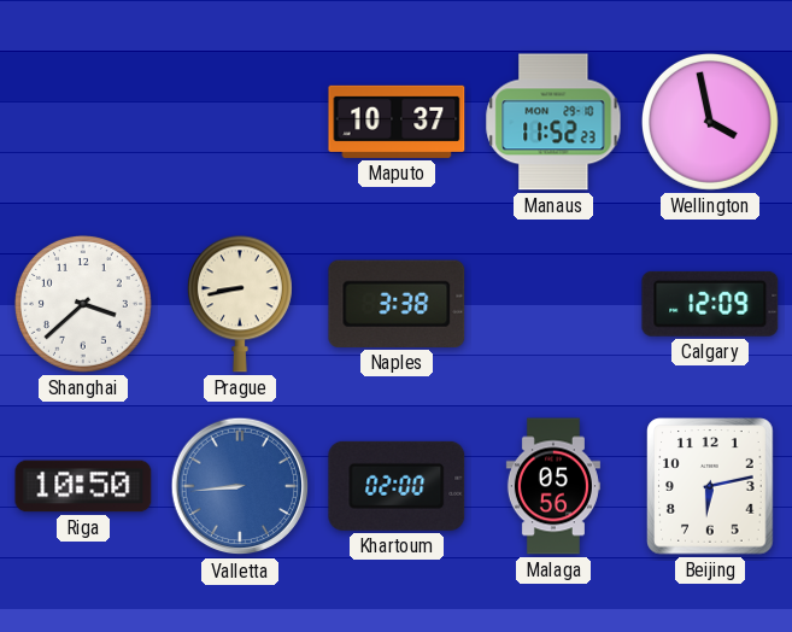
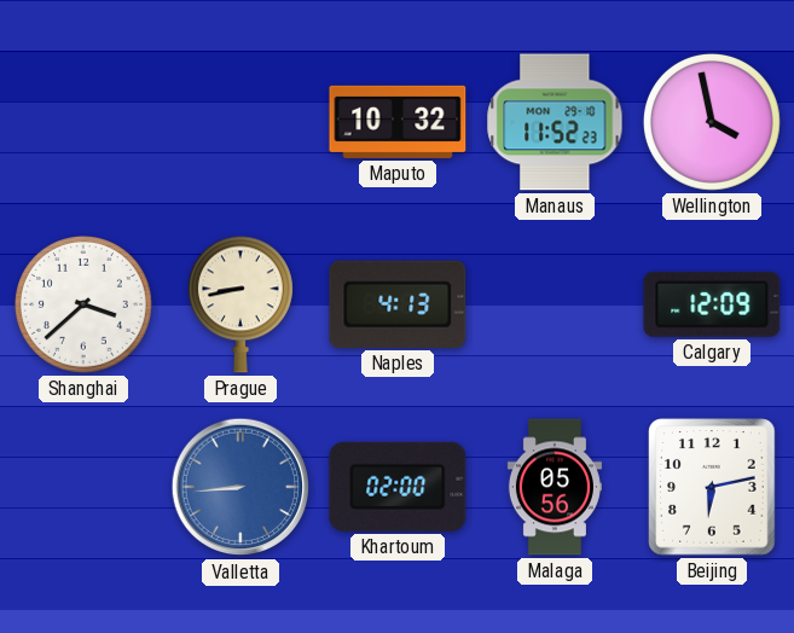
Maputo: 10:37 -> 10:32
Naples: 3:38 -> 4:13
Riga: 10:50 -> none
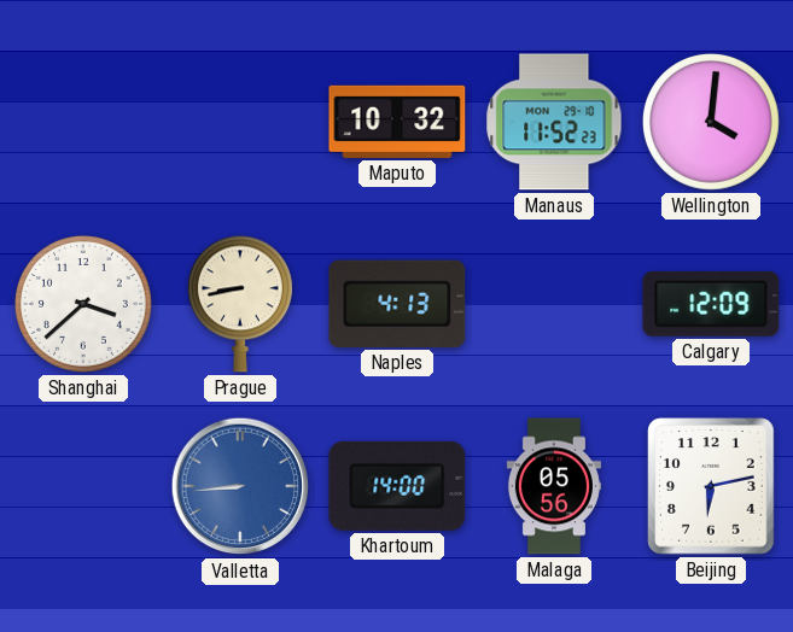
Wellington: 3:58 -> 4:01
Khartoum: 02:00 -> 14:00
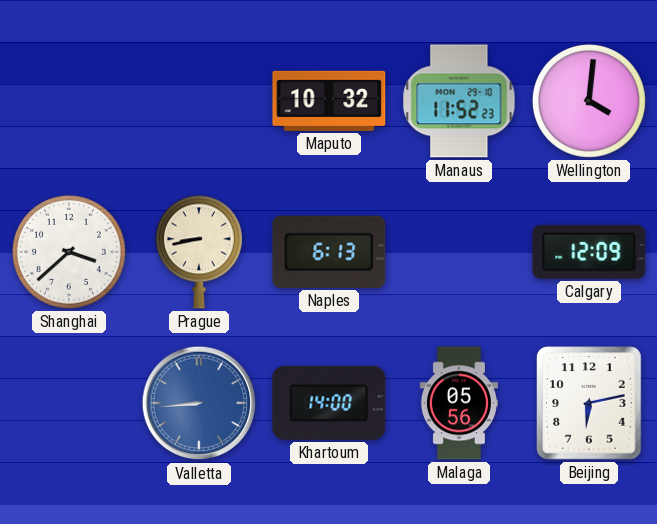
Naples: 4:13 -> 6:13
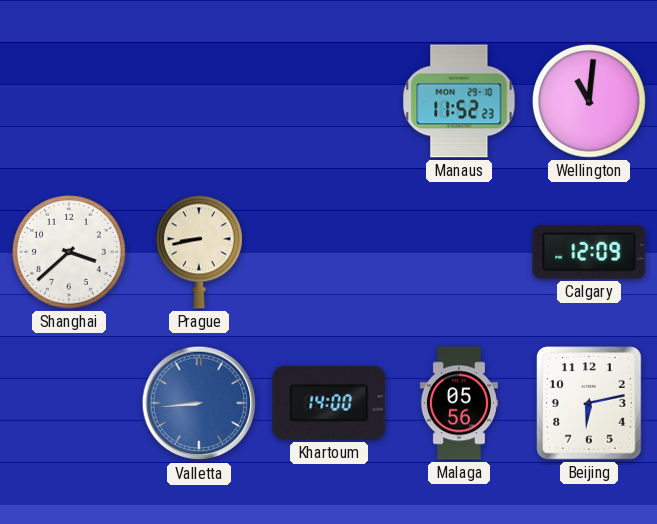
Maputo: 10:32 -> none
Wellington: 4:01 -> 11:01
Naples: 6:13 -> none
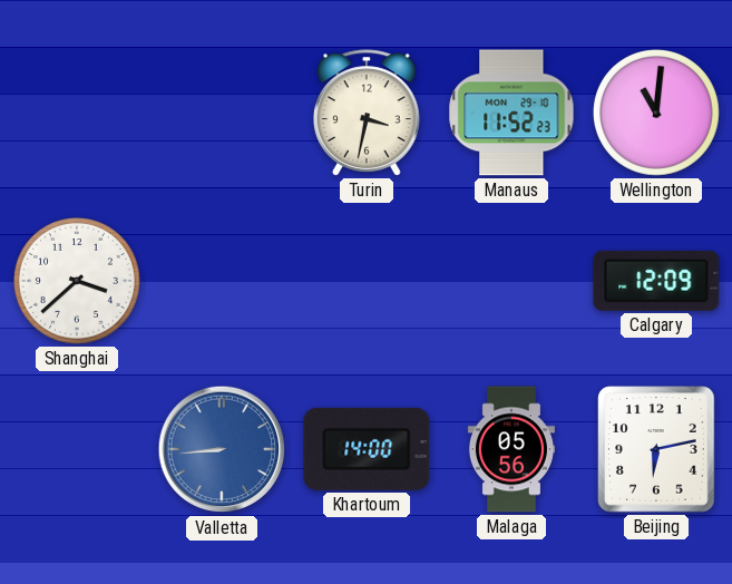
Turin: none -> 3:32
Prague: 8:43 -> none
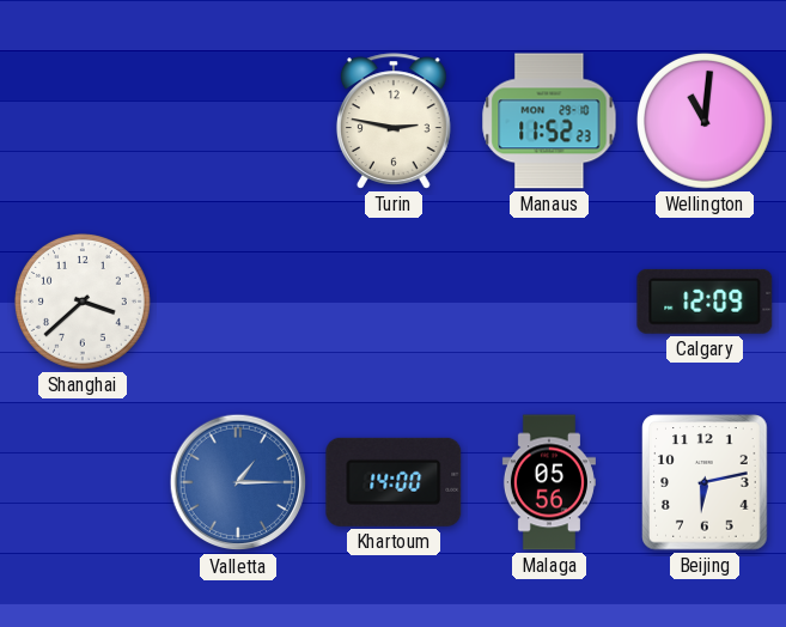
Turin: 3:32 -> 2:47
Valletta: 8:44 -> 1:15
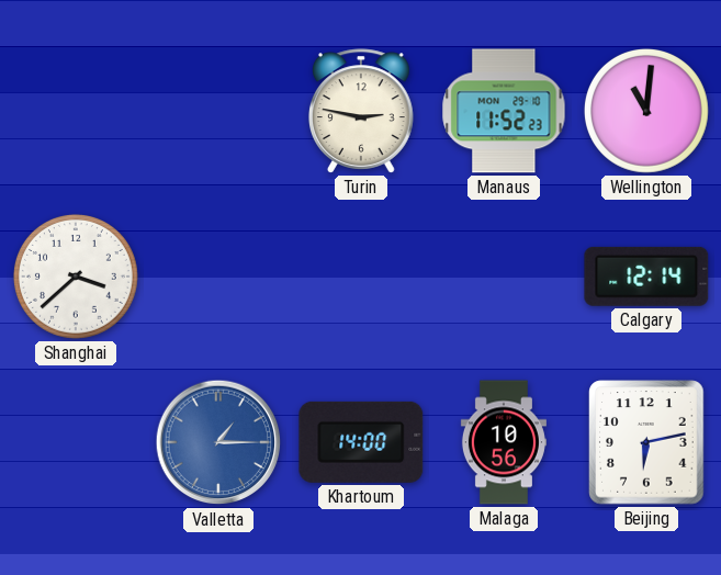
Calgary: 12:09 -> 12:14
Malaga: 05:56 -> 10:56
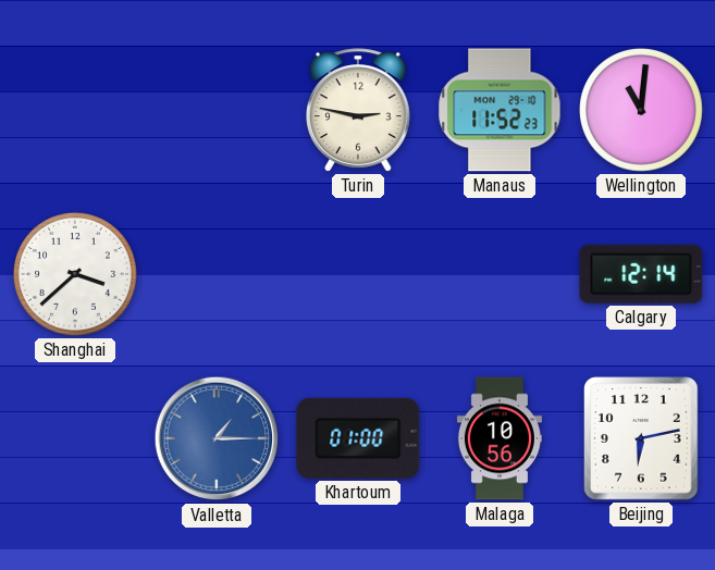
Khartoum: 14:00 -> 01:00
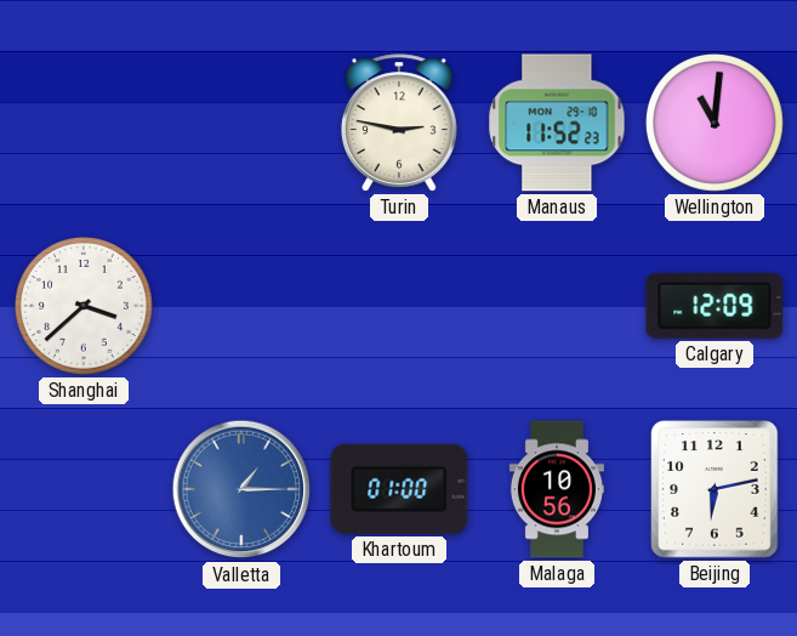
Calgary: 12:14 -> 12:09
